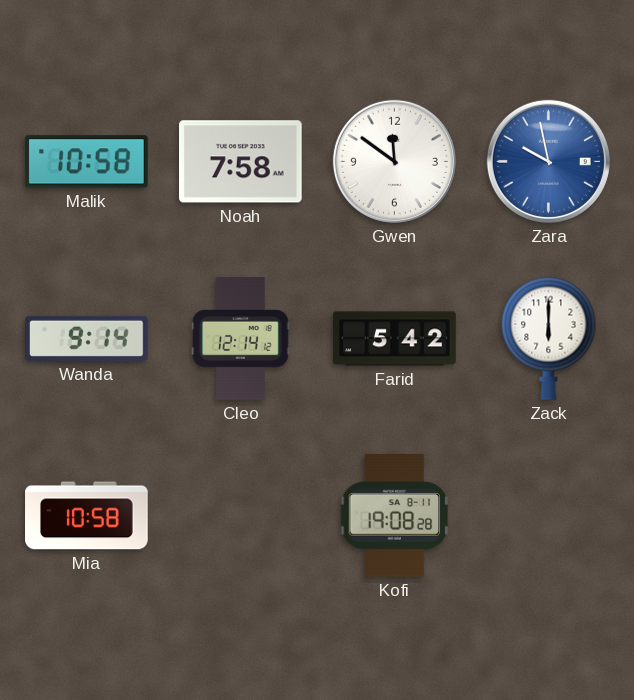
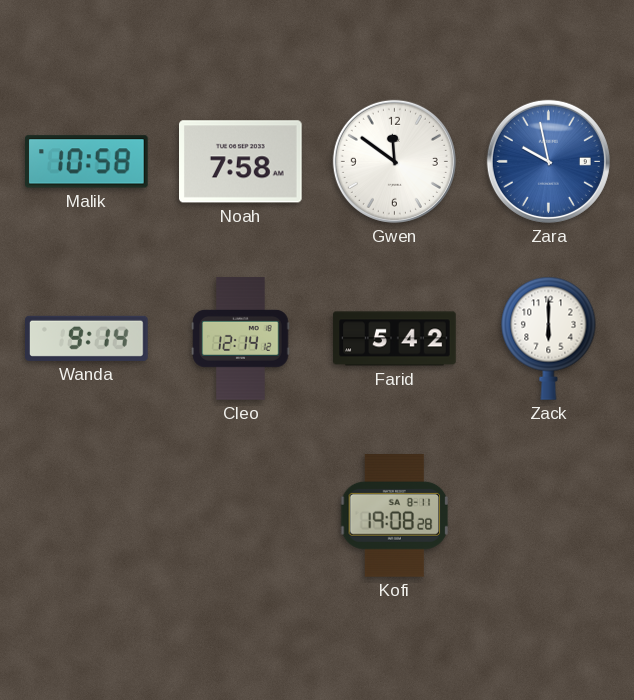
Mia: 10:58 -> none
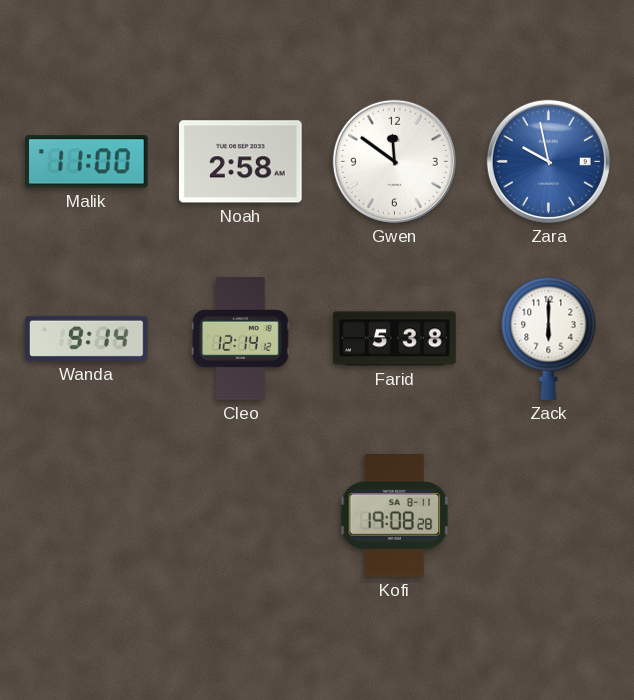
Malik: 10:58 -> 11:00
Noah: 7:58 -> 2:58
Farid: 5:42 -> 5:38
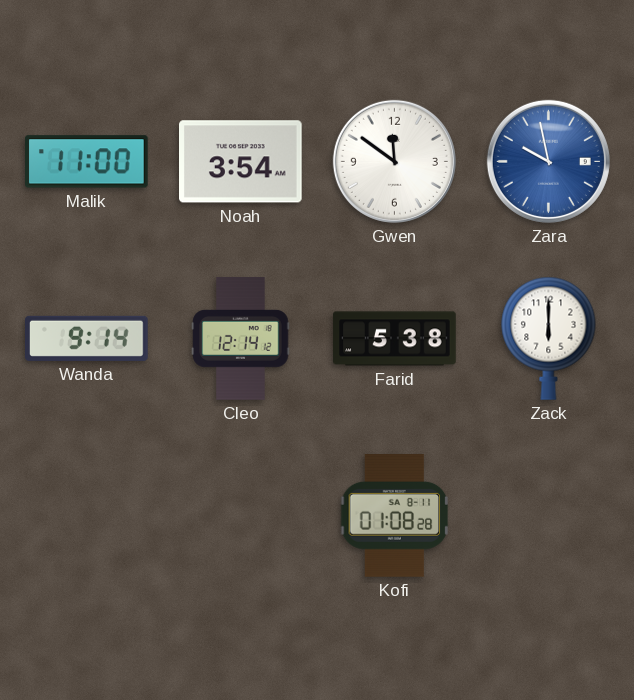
Noah: 2:58 -> 3:54
Kofi: 19:08 -> 01:08
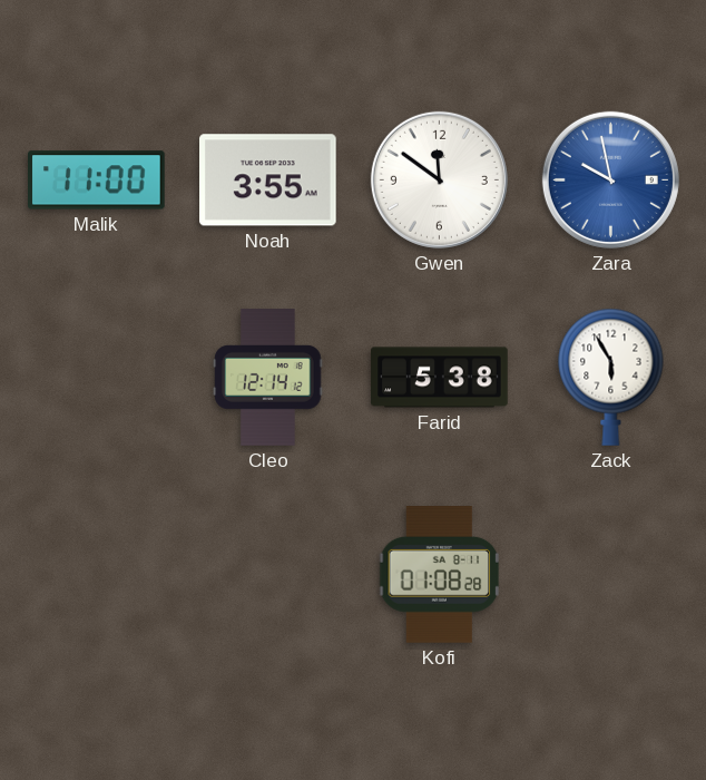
Noah: 3:54 -> 3:55
Wanda: 9:14 -> none
Zack: 6:00 -> 5:55
